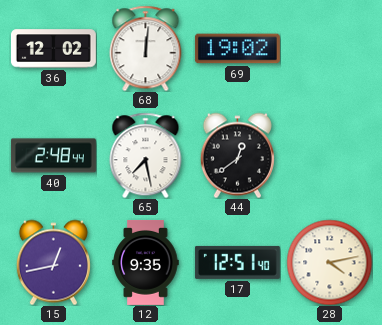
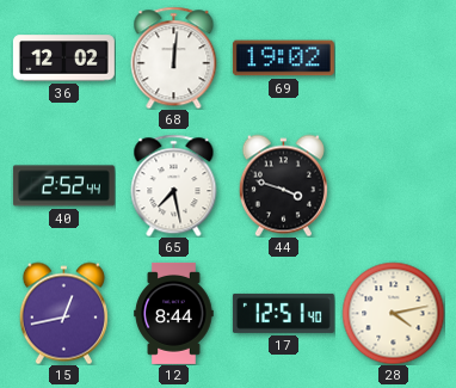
40: 2:48 -> 2:52
44: 12:39 -> 3:48
12: 9:35 -> 8:44
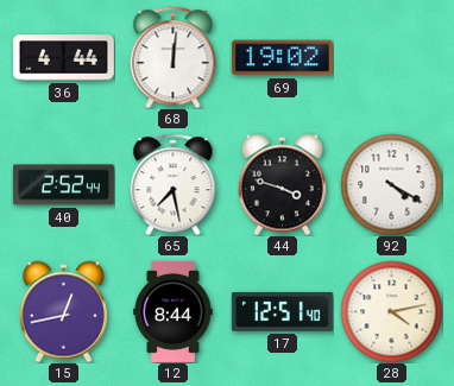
36: 12:02 -> 4:44
92: none -> 4:20
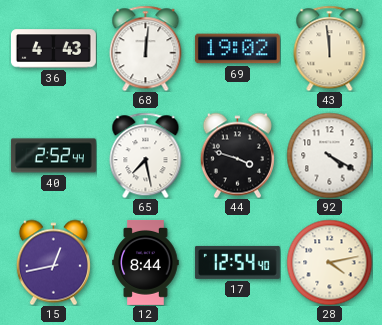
36: 4:44 -> 4:43
43: none -> 11:59
17: 12:51 -> 12:54
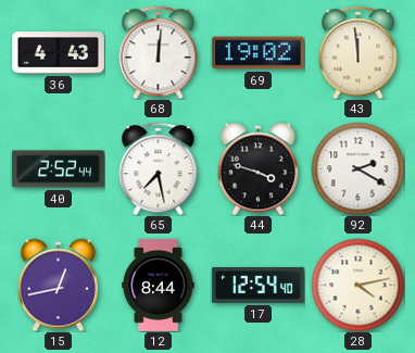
92: 4:20 -> 2:20
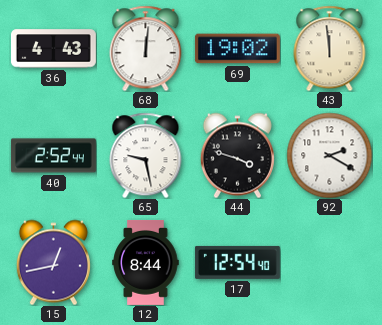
65: 7:28 -> 9:28
28: 4:13 -> none
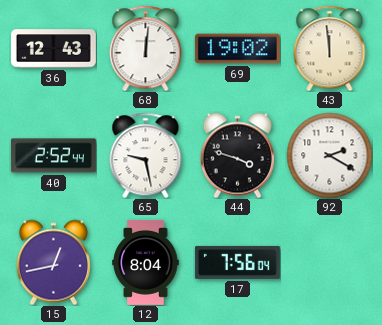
36: 4:43 -> 12:43
12: 8:44 -> 8:04
17: 12:54 -> 7:56
